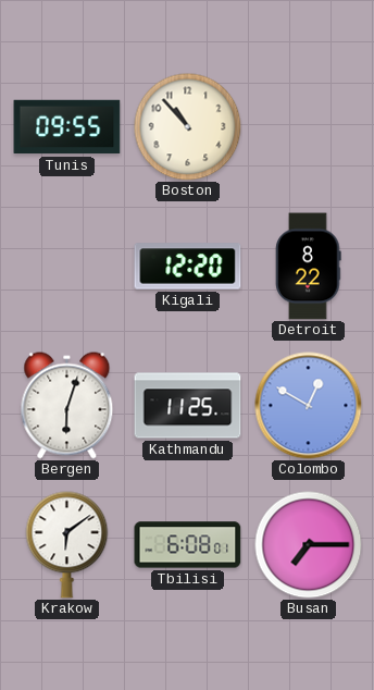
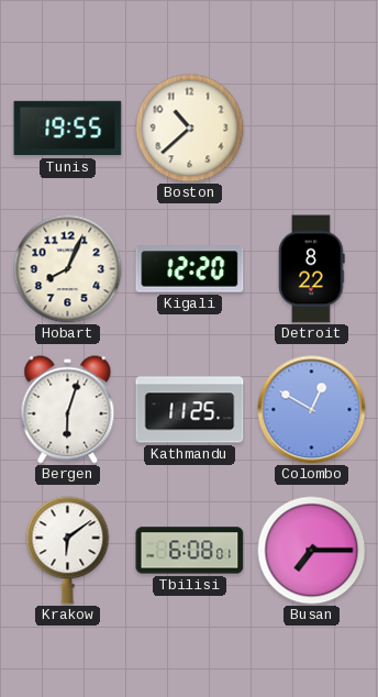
Tunis: 09:55 -> 19:55
Boston: 10:53 -> 10:38
Hobart: none -> 8:04
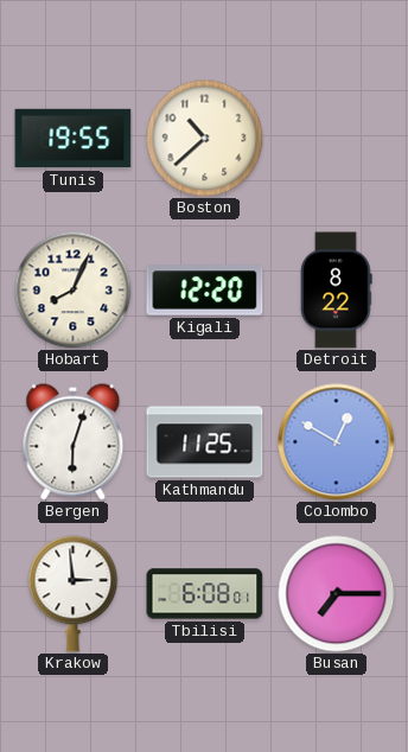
Krakow: 6:09 -> 2:59
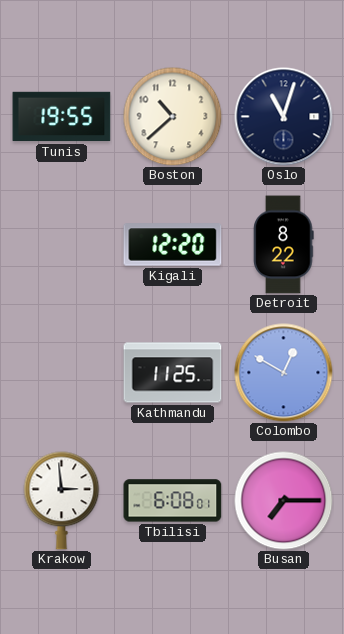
Oslo: none -> 11:03
Hobart: 8:04 -> none
Bergen: 6:03 -> none
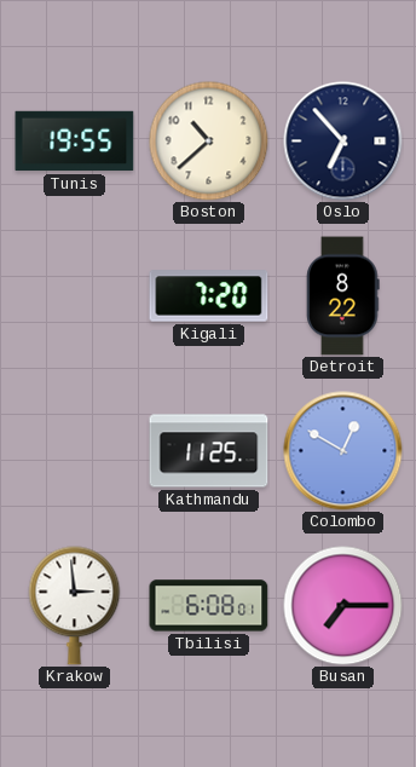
Oslo: 11:03 -> 6:53
Kigali: 12:20 -> 7:20
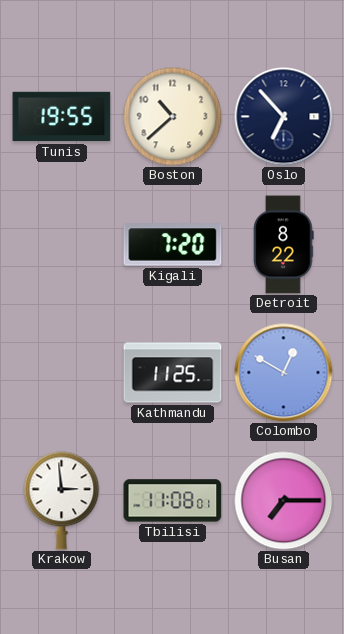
Tbilisi: 6:08 -> 11:08
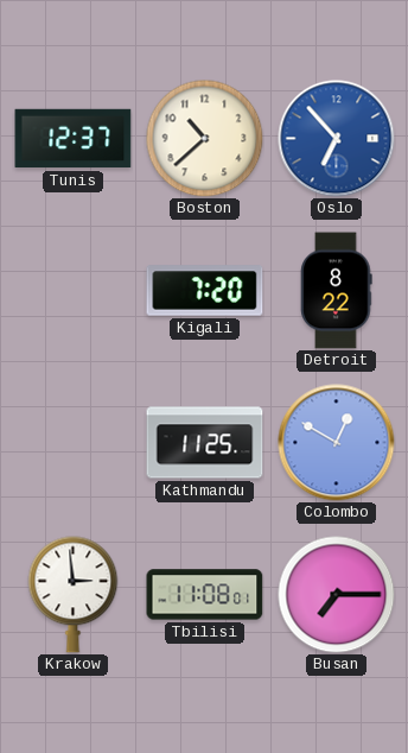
Tunis: 19:55 -> 12:37
Oslo dial: navy -> blue
